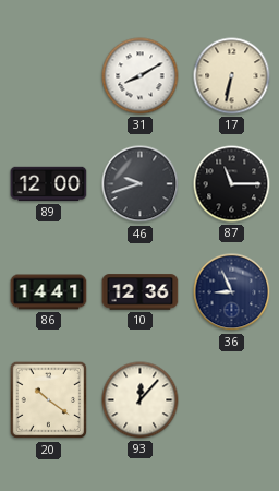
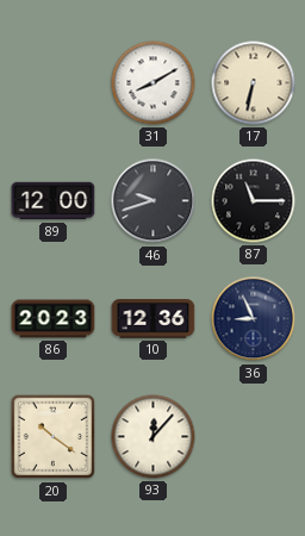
86: 14:41 -> 20:23
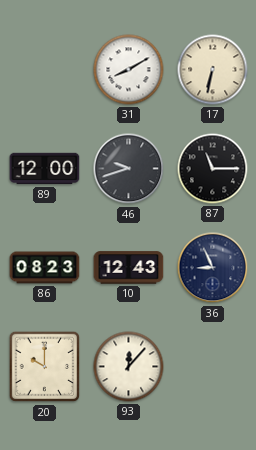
86: 20:23 -> 08:23
10: 12:36 -> 12:43
20: 10:21 -> 10:00
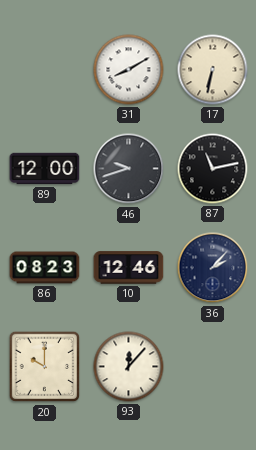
87: 11:15 -> 11:13
10: 12:43 -> 12:46
36: 8:56 -> 2:07
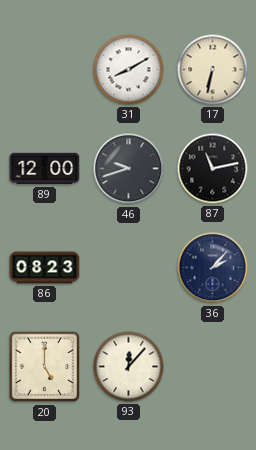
10: 12:46 -> none
20: 10:00 -> 5:00
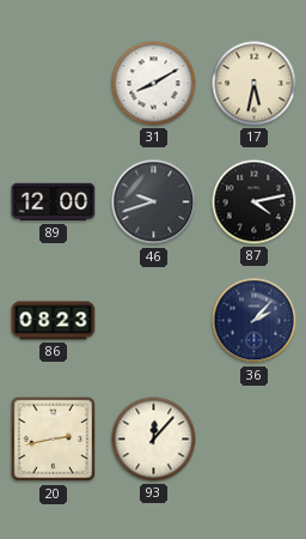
17: 6:32 -> 5:32
87: 11:13 -> 4:13
20: 5:00 -> 2:43
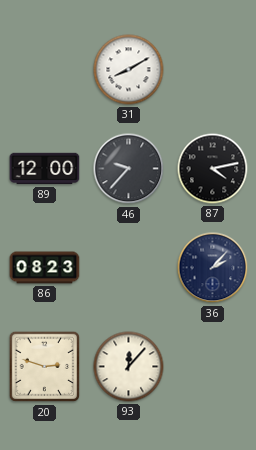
17: 5:32 -> none
46: 9:42 -> 9:37
20: 2:43 -> 2:48
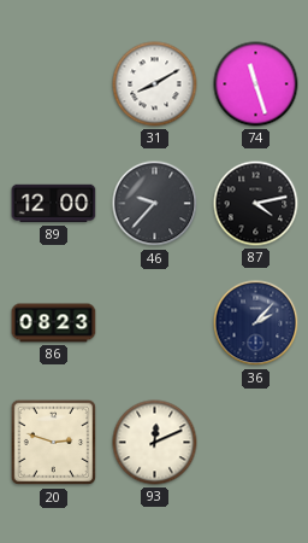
74: none -> 11:27
93: 12:07 -> 12:11
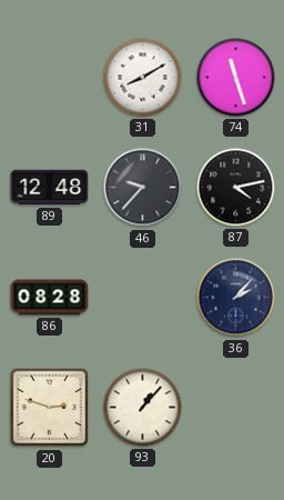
89: 12:00 -> 12:48
86: 08:23 -> 08:28
93: 12:11 -> 1:07
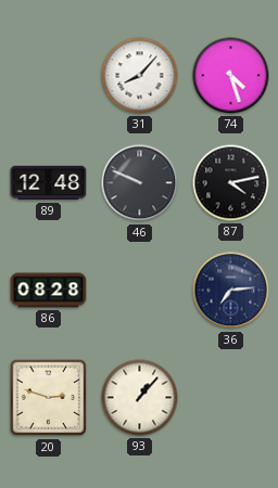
31: 8:10 -> 8:07
74: 11:27 -> 4:27
46: 9:37 -> 9:49
36: 2:07 -> 7:14
